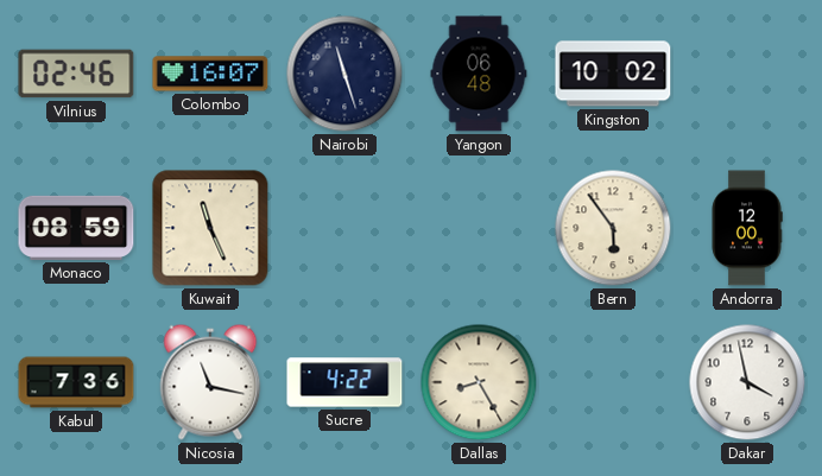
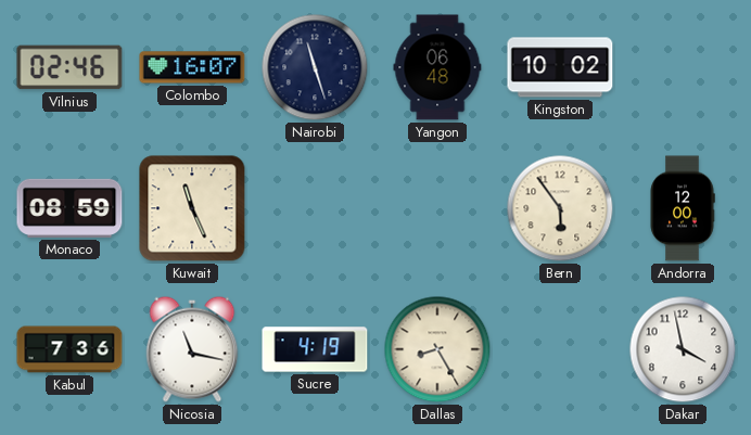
Sucre: 4:22 -> 4:19
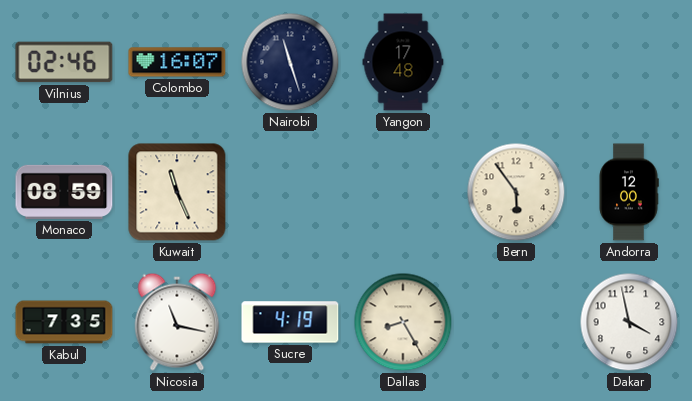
Yangon: 06:48 -> 17:48
Kingston: 10:02 -> none
Kabul: 7:36 -> 7:35
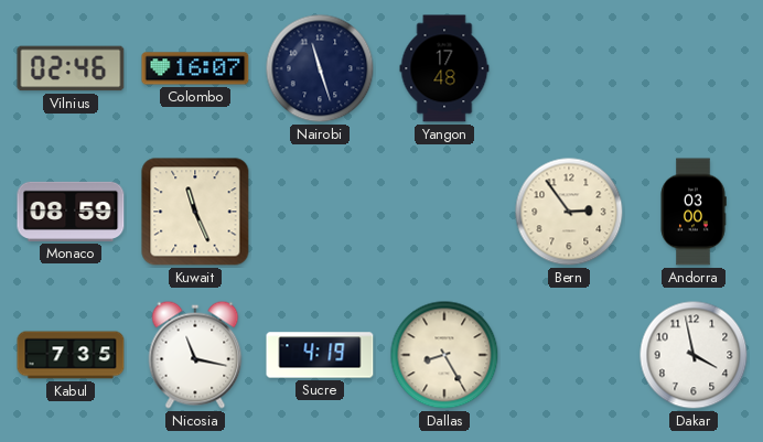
Bern: 5:54 -> 2:54
Andorra: 12:00 -> 03:00
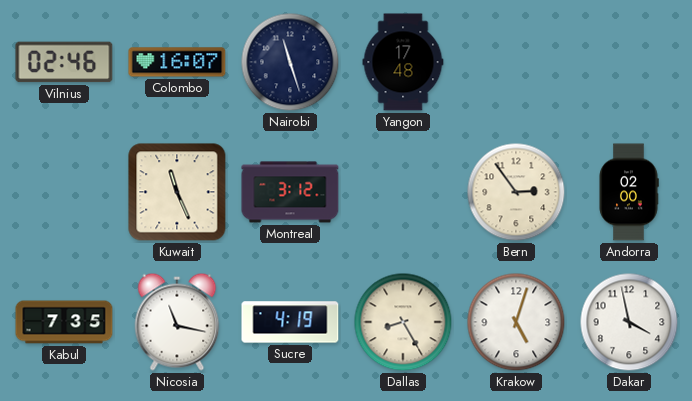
Monaco: 08:59 -> none
Montreal: none -> 3:12
Andorra: 03:00 -> 02:00
Krakow: none -> 5:03
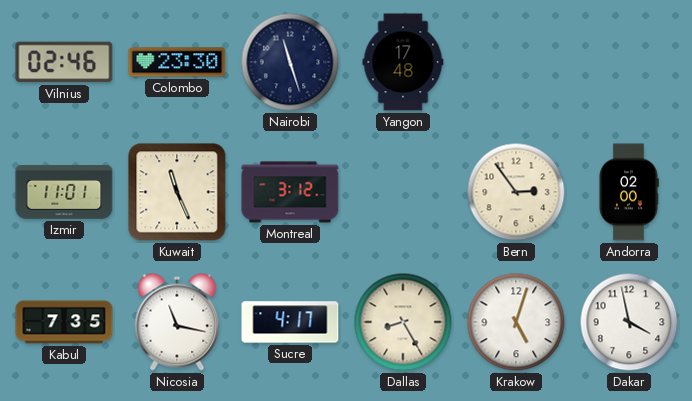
Colombo: 16:07 -> 23:30
Izmir: none -> 11:01
Sucre: 4:19 -> 4:17
